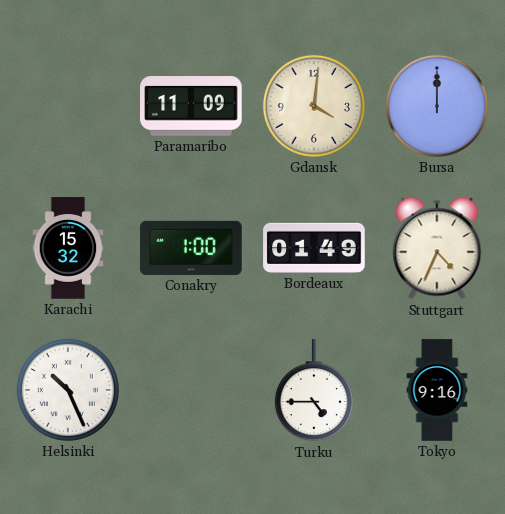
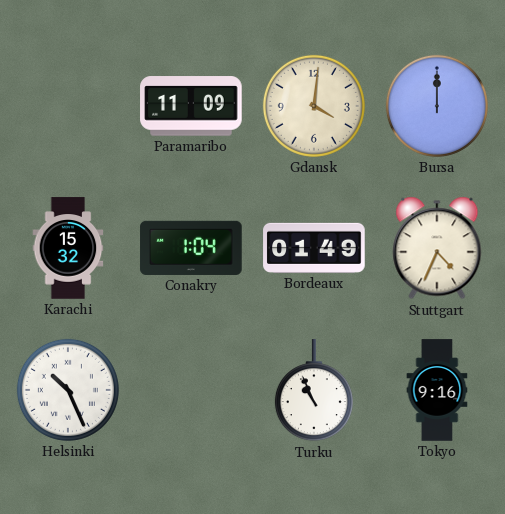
Conakry: 1:00 -> 1:04
Turku: 4:45 -> 10:56
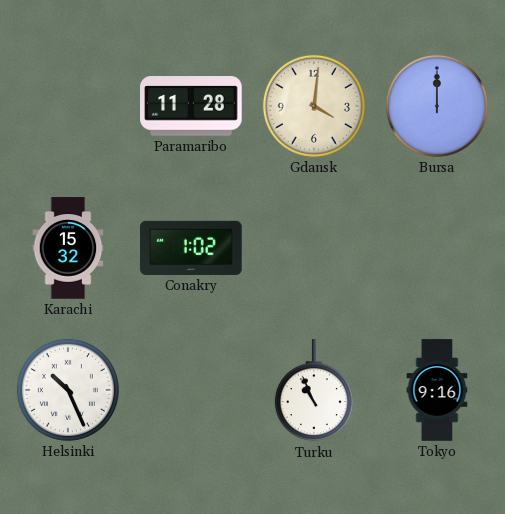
Paramaribo: 11:09 -> 11:28
Conakry: 1:04 -> 1:02
Bordeaux: 01:49 -> none
Stuttgart: 4:34 -> none
